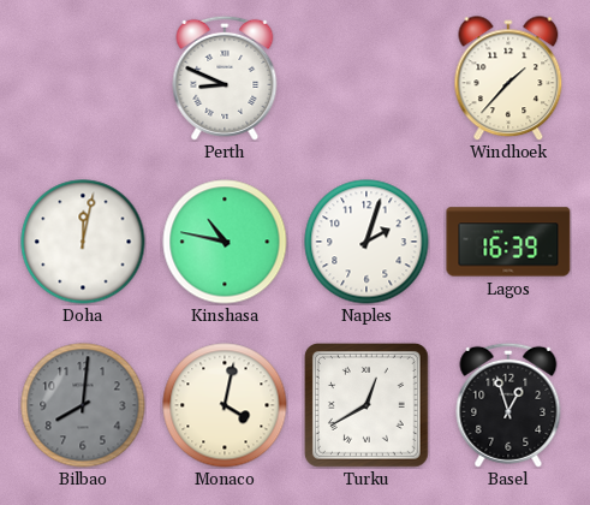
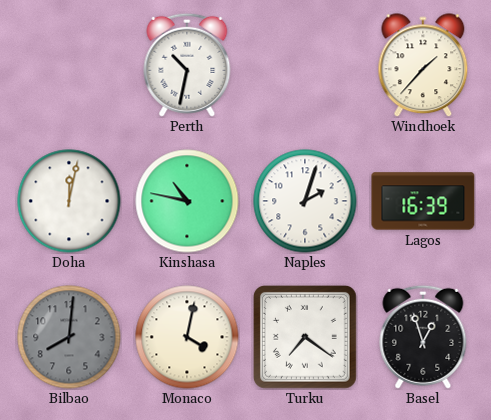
Perth: 8:49 -> 10:32
Turku: 12:40 -> 7:21
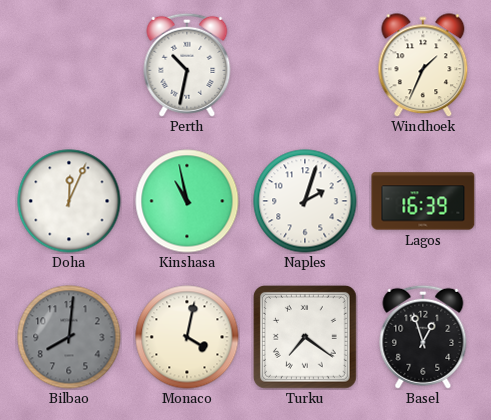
Windhoek: 1:37 -> 1:34
Doha: 12:02 -> 12:04
Kinshasa: 10:47 -> 10:58
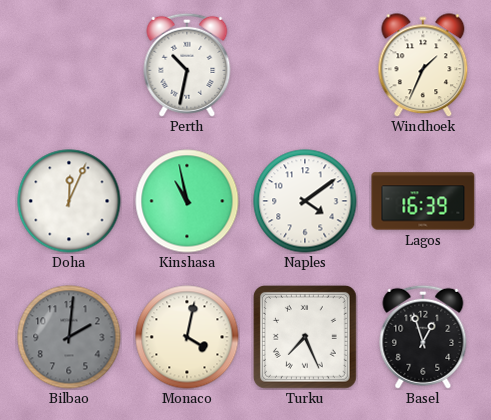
Naples: 2:03 -> 4:09
Bilbao: 8:01 -> 2:01
Turku: 7:21 -> 7:26
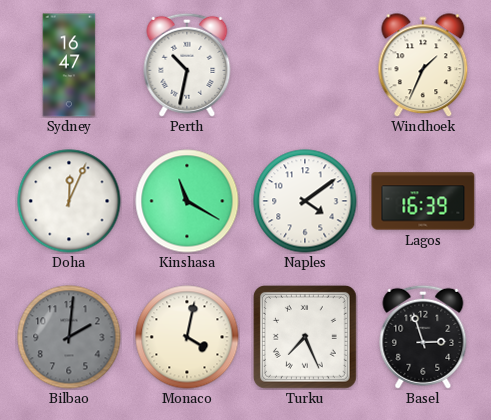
Sydney: none -> 16:47
Kinshasa: 10:58 -> 11:20
Basel: 12:57 -> 2:57
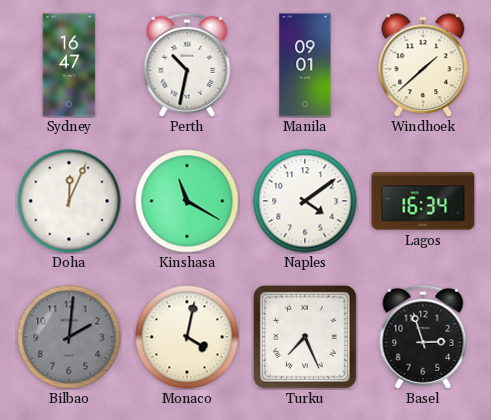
Manila: none -> 09:01
Windhoek: 1:34 -> 1:38
Lagos: 16:39 -> 16:34
